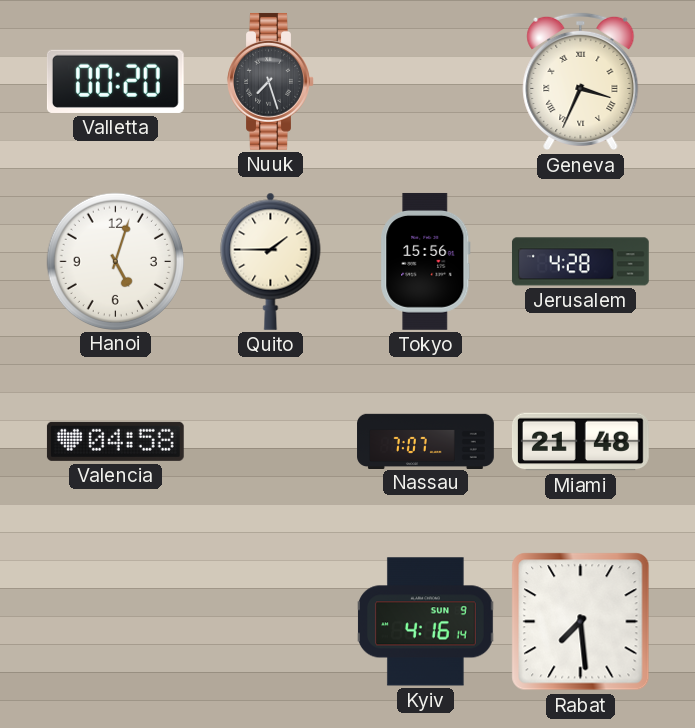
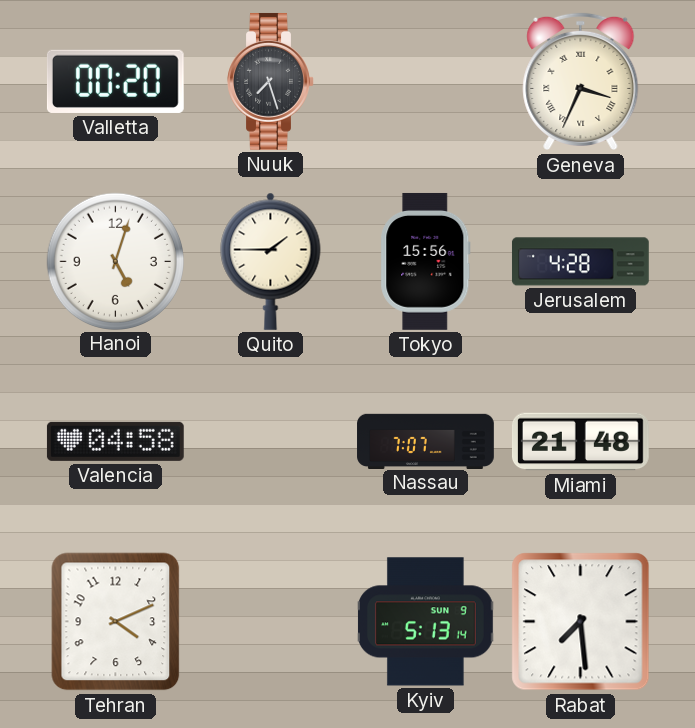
Tehran: none -> 4:11
Kyiv: 4:16 -> 5:13
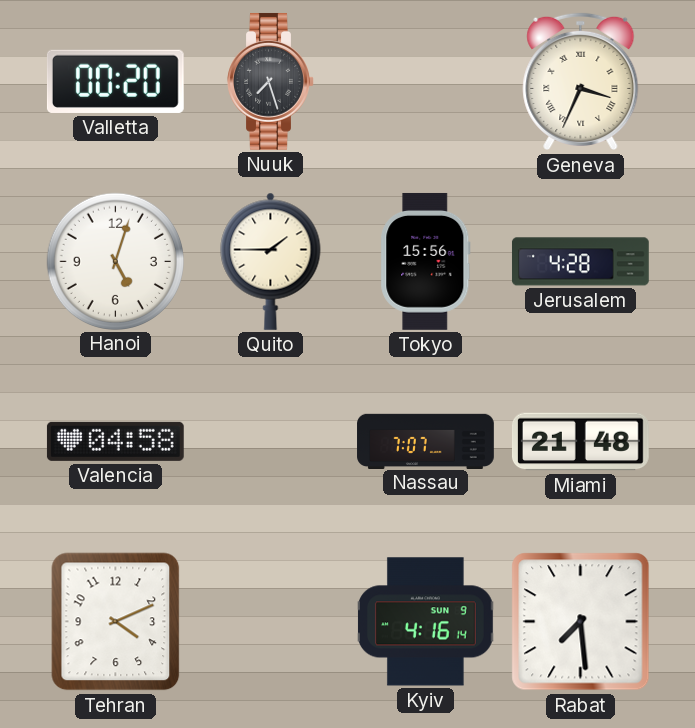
Kyiv: 5:13 -> 4:16
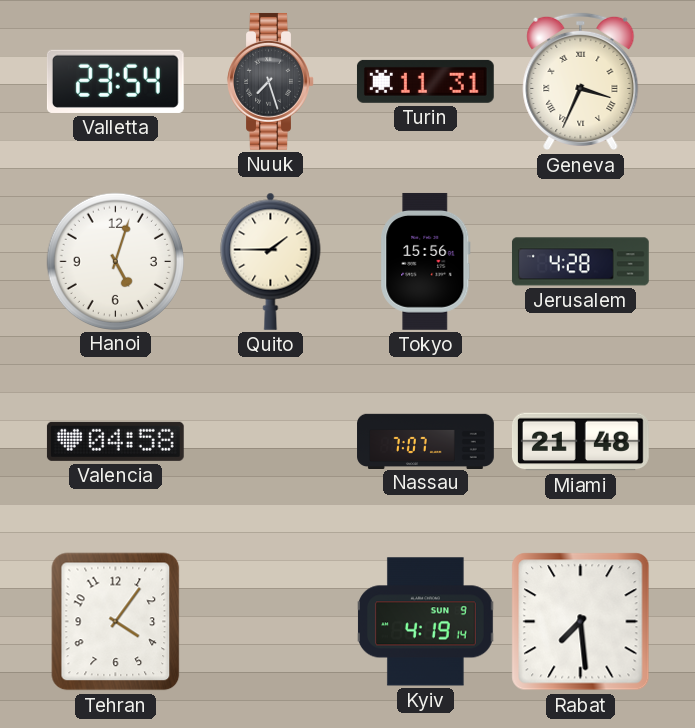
Valletta: 00:20 -> 23:54
Turin: none -> 11:31
Tehran: 4:11 -> 4:06
Kyiv: 4:16 -> 4:19
